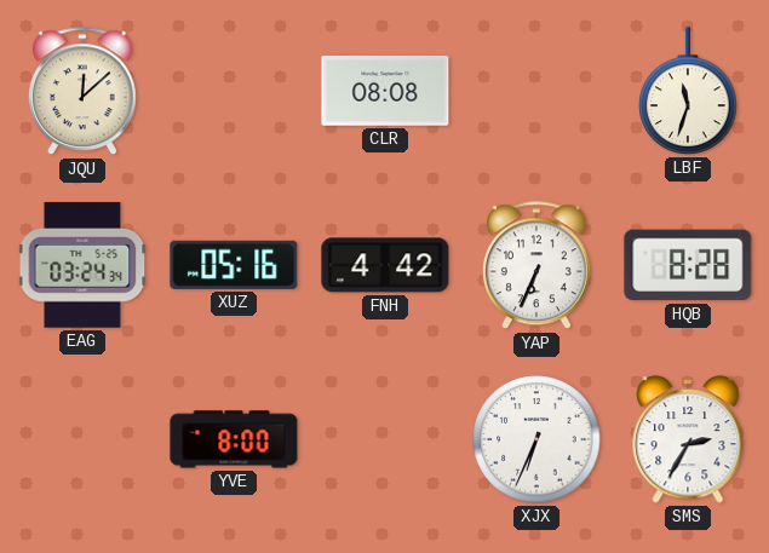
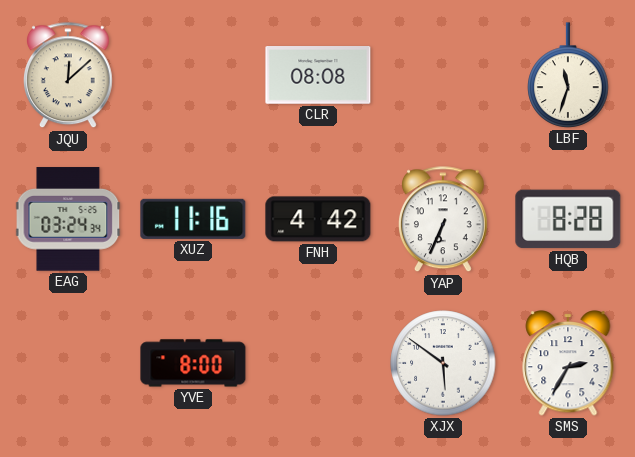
XUZ: 05:16 -> 11:16
XJX: 6:34 -> 5:51
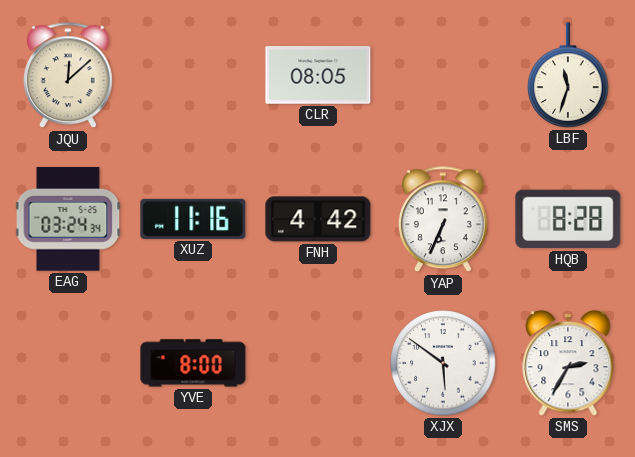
CLR: 08:08 -> 08:05
